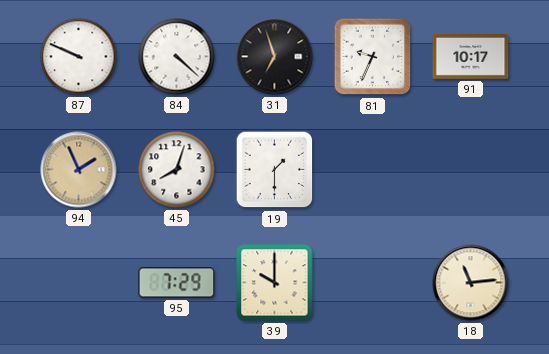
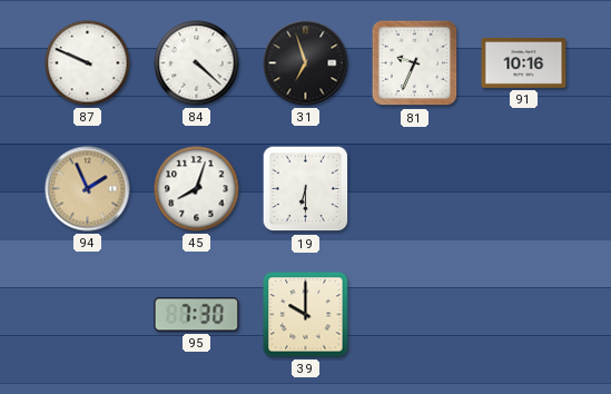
91: 10:17 -> 10:16
19: 1:30 -> 6:30
95: 7:29 -> 7:30
18: 11:14 -> none
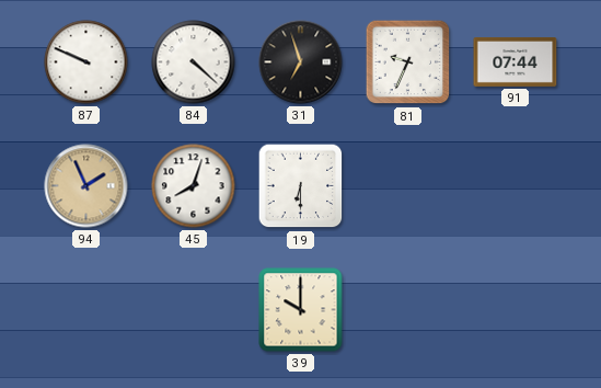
91: 10:16 -> 07:44
95: 7:30 -> none
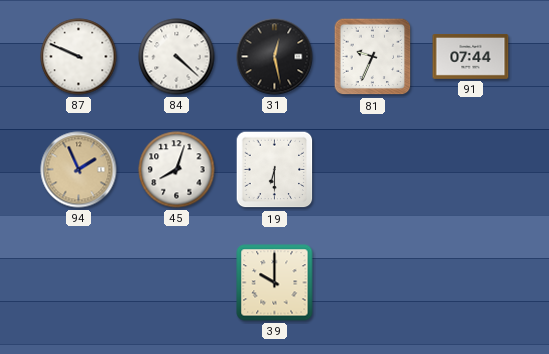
31: 6:57 -> 12:28
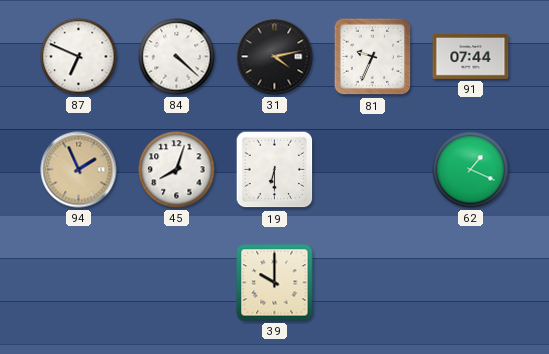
87: 9:49 -> 6:49
31: 12:28 -> 4:13
62: none -> 1:19
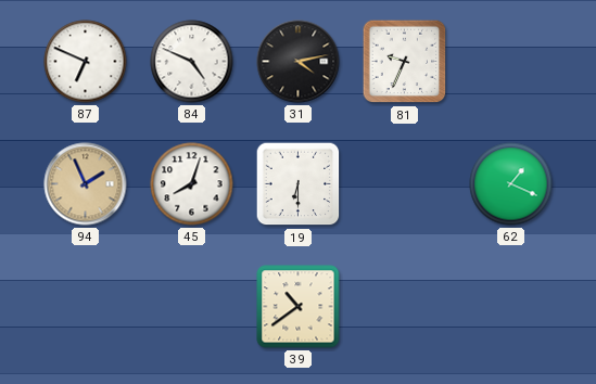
84: 4:22 -> 4:49
91: 07:44 -> none
39: 10:00 -> 10:39
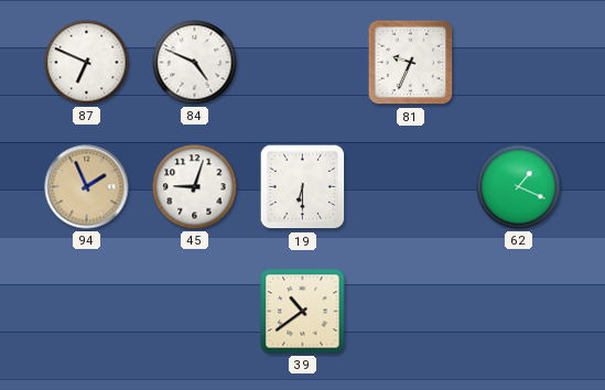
31: 4:13 -> none
45: 8:03 -> 9:03
